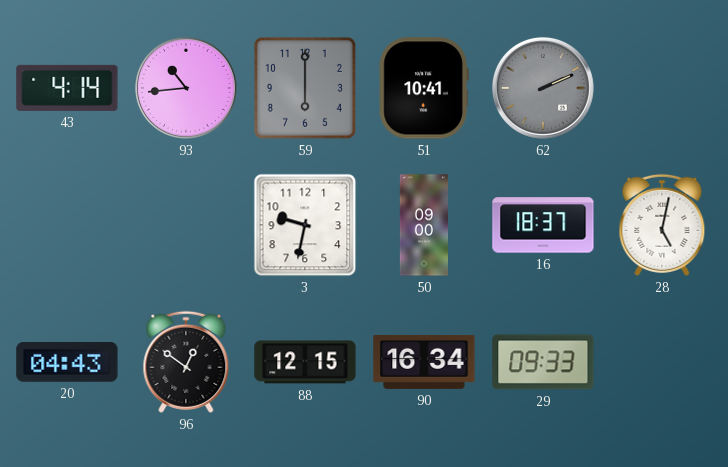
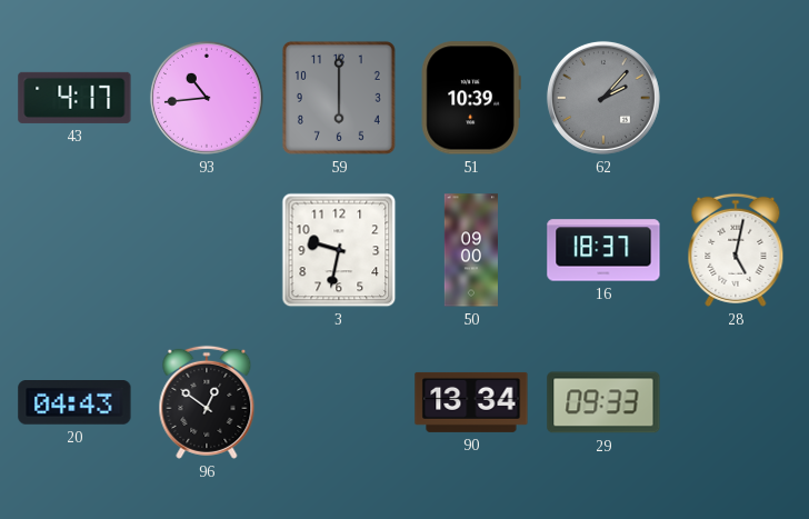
43: 4:14 -> 4:17
51: 10:41 -> 10:39
62: 2:11 -> 2:07
88: 12:15 -> none
90: 16:34 -> 13:34
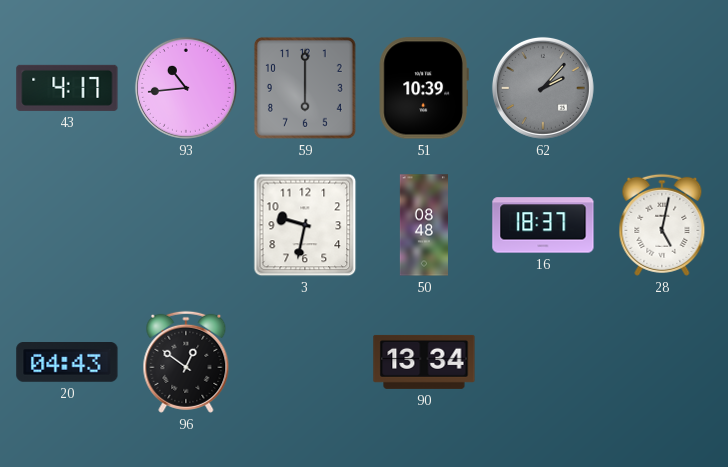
50: 09:00 -> 08:48
29: 09:33 -> none
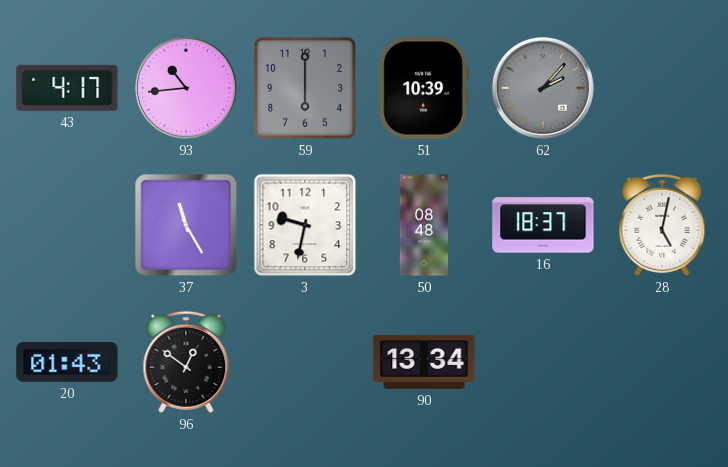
37: none -> 11:25
20: 04:43 -> 01:43
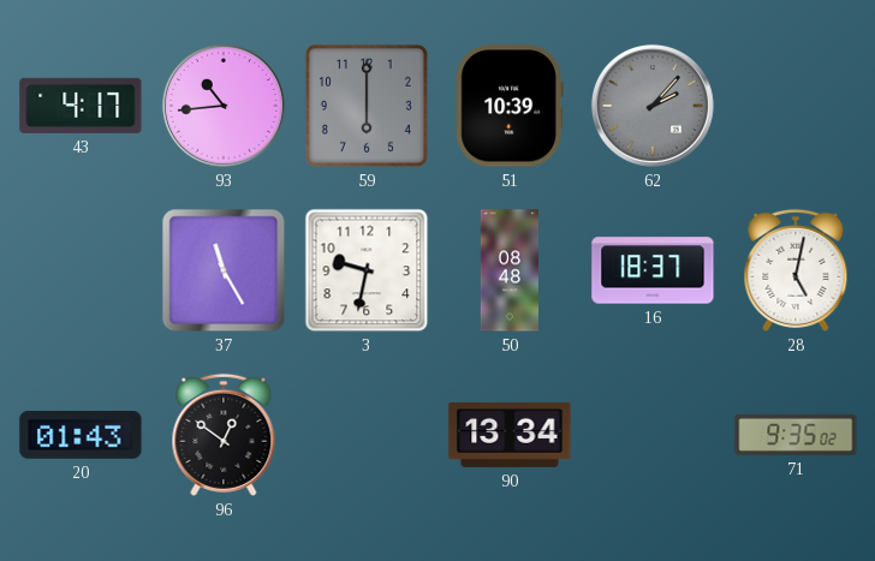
71: none -> 9:35
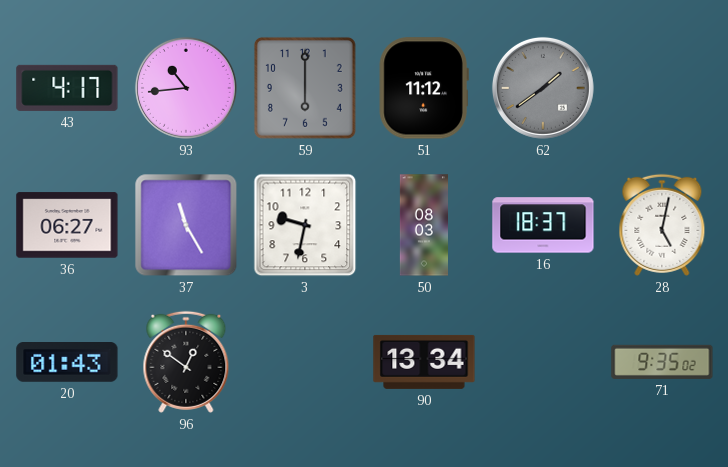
51: 10:39 -> 11:12
62: 2:07 -> 1:39
36: none -> 06:27
50: 08:48 -> 08:03
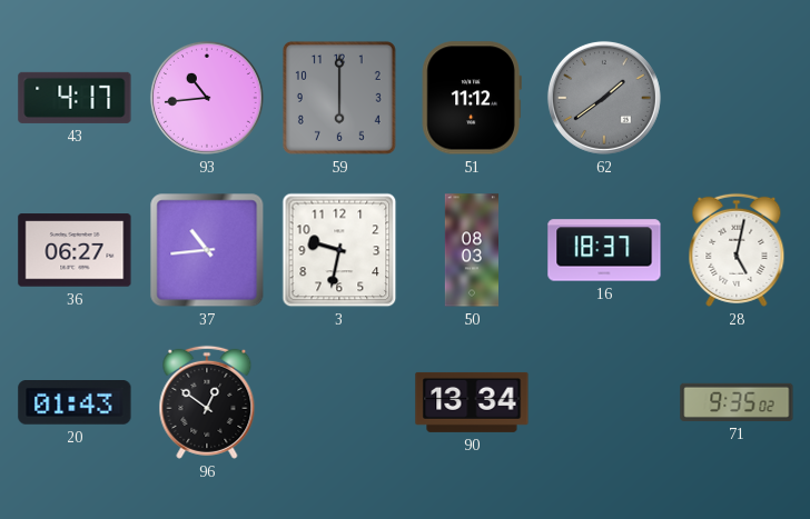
37: 11:25 -> 10:44
